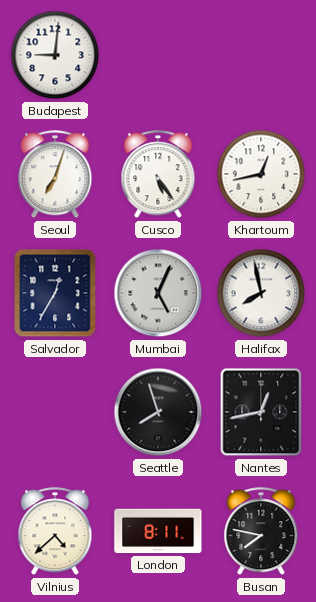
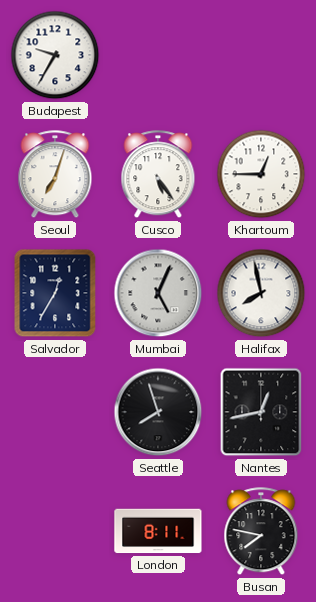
Budapest: 9:01 -> 9:35
Khartoum: 12:43 -> 12:45
Vilnius: 4:38 -> none
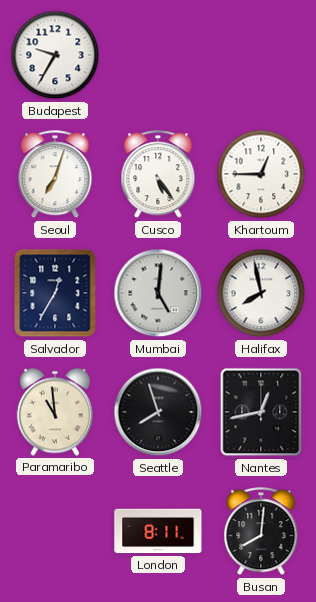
Mumbai: 5:04 -> 5:01
Paramaribo: none -> 10:59
Busan: 7:47 -> 8:01
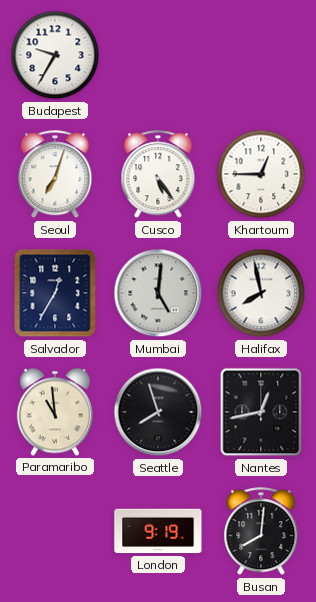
London: 8:11 -> 9:19
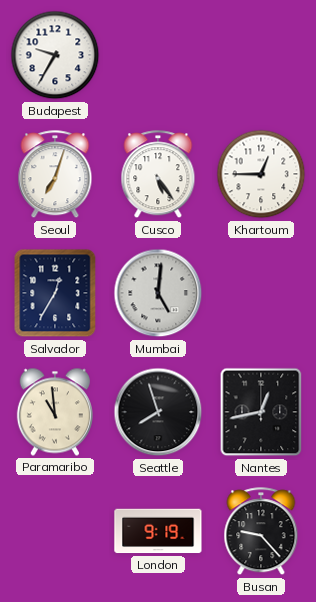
Halifax: 7:58 -> none
Busan: 8:01 -> 9:23
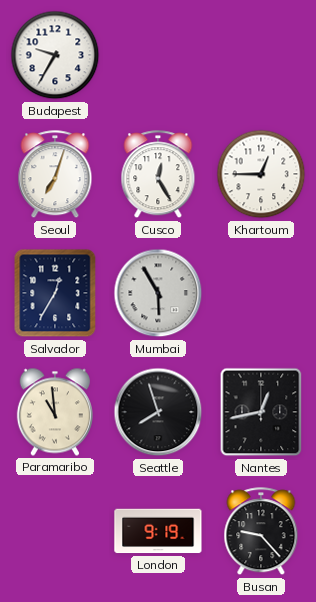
Cusco: 5:24 -> 12:25
Mumbai: 5:01 -> 5:55
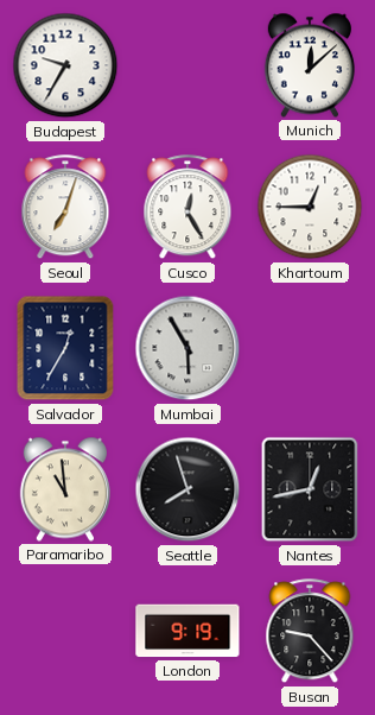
Munich: none -> 12:08
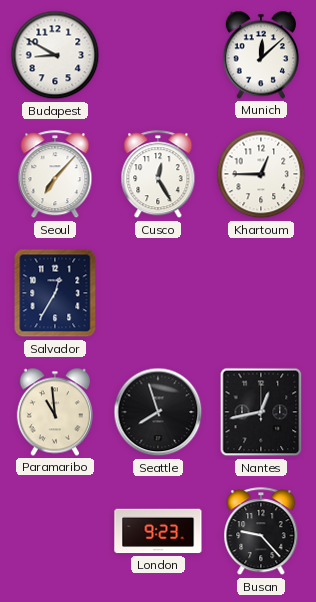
Budapest: 9:35 -> 8:50
Seoul: 7:03 -> 7:07
Mumbai: 5:55 -> none
London: 9:19 -> 9:23
